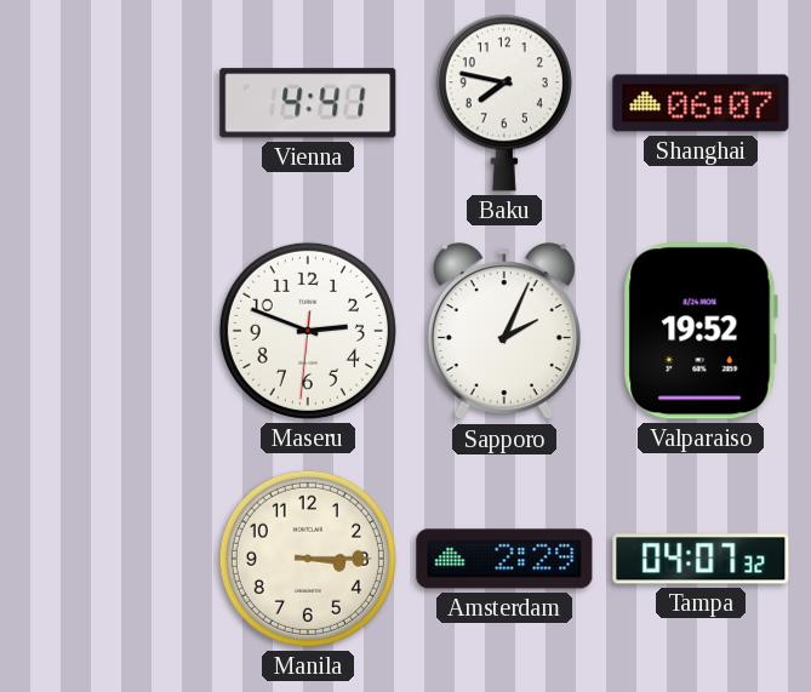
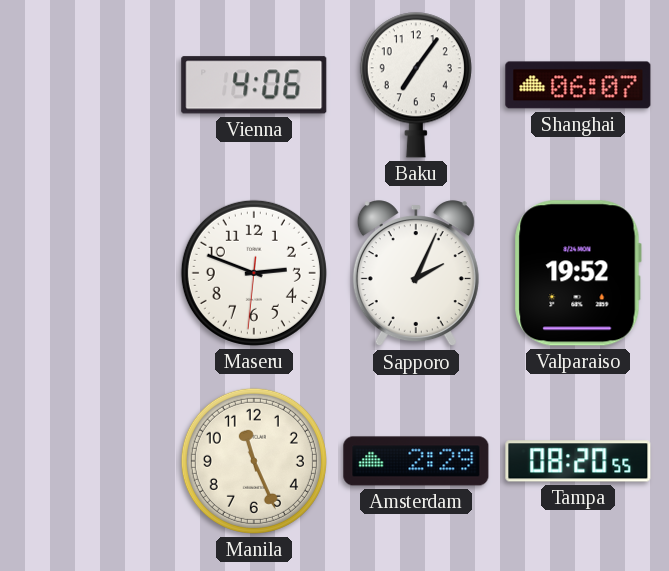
Vienna: 4:41 -> 4:06
Baku: 7:47 -> 7:06
Manila: 3:15 -> 11:26
Tampa: 04:07 -> 08:20
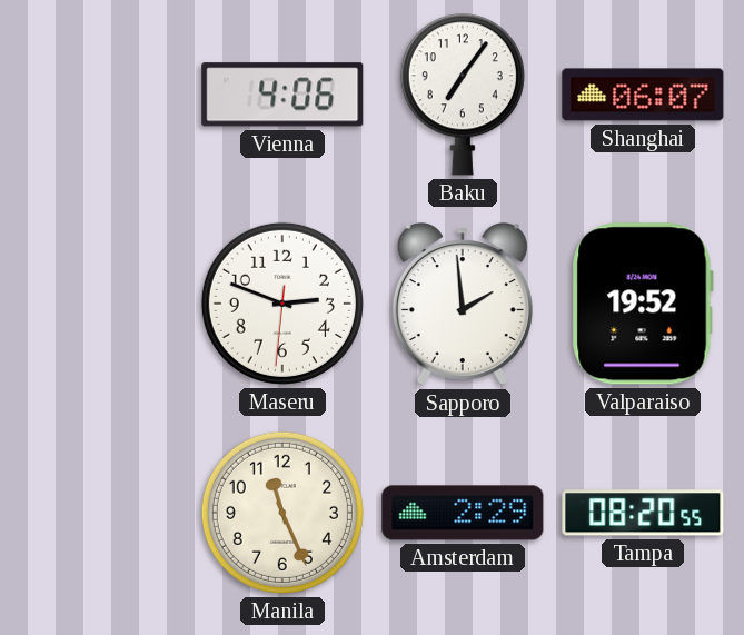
Sapporo: 2:04 -> 1:59
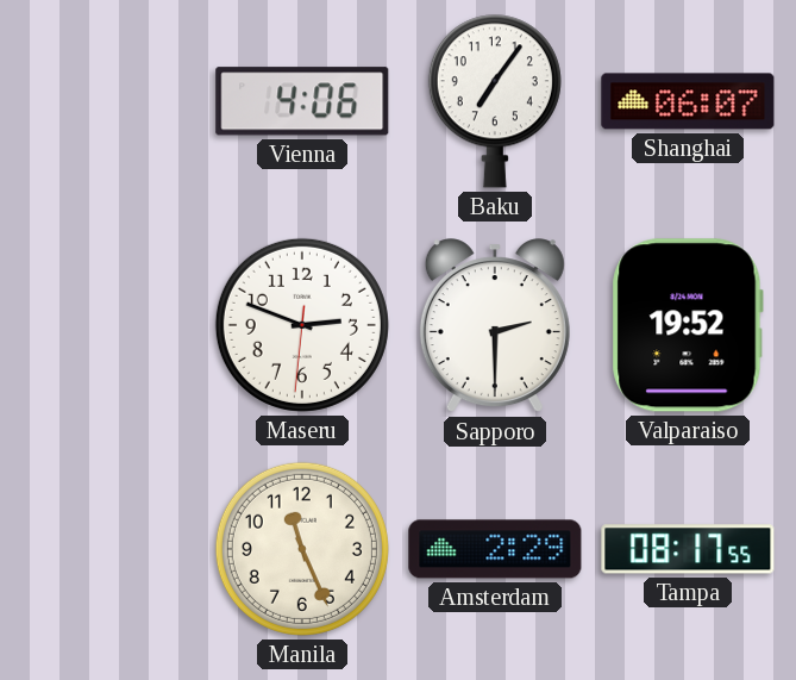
Sapporo: 1:59 -> 2:30
Tampa: 08:20 -> 08:17
